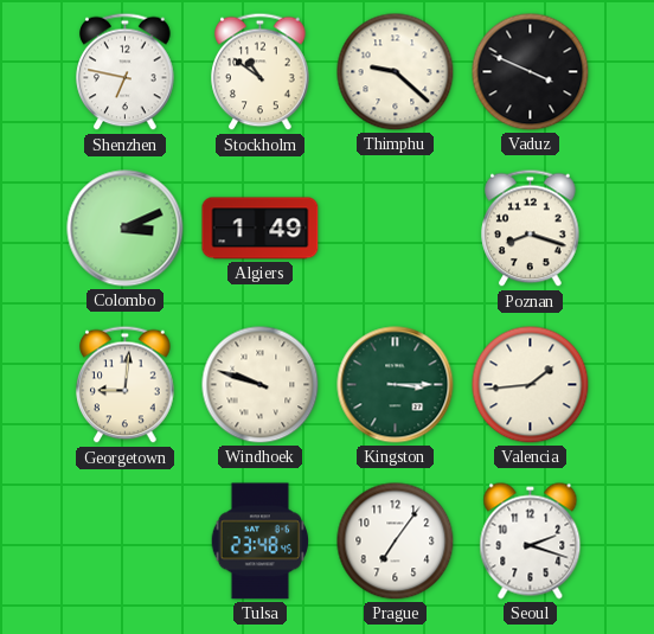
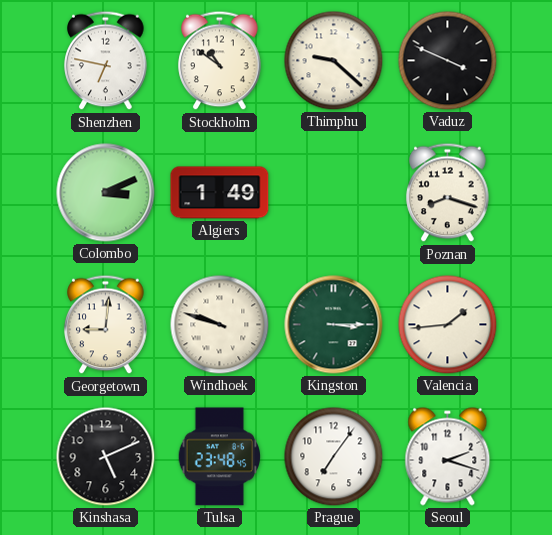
Kinshasa: none -> 5:11
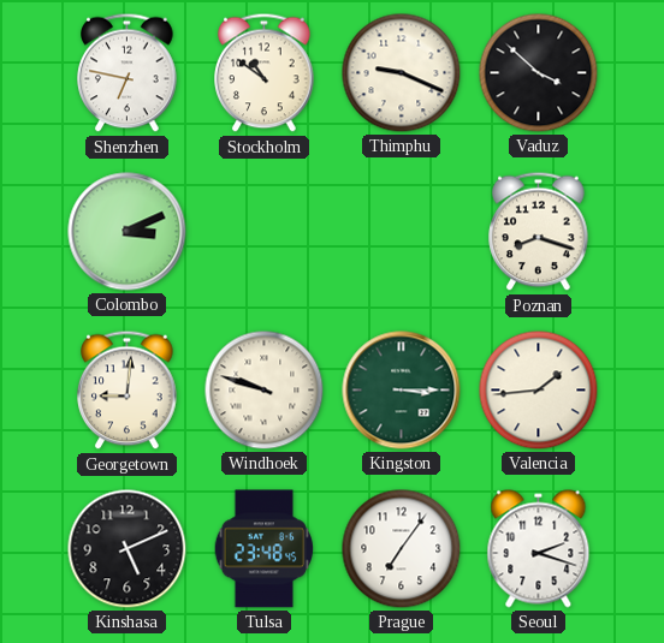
Thimphu: 9:22 -> 9:19
Vaduz: 3:49 -> 3:52
Algiers: 1:49 -> none
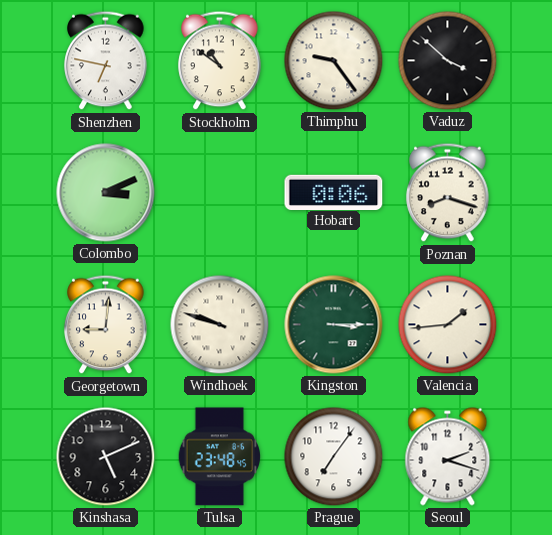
Thimphu: 9:19 -> 9:24
Hobart: none -> 0:06
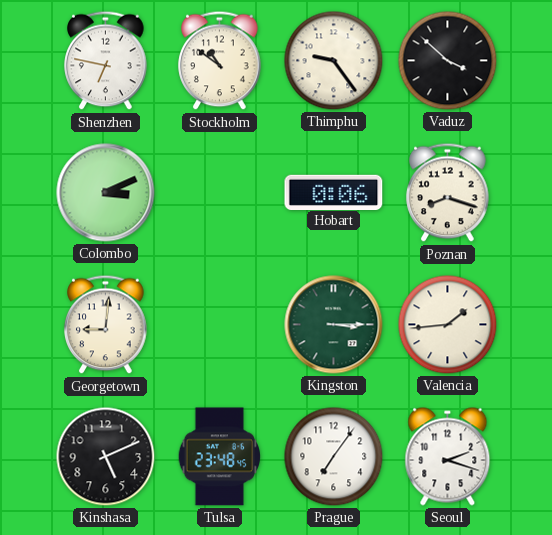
Windhoek: 9:48 -> none
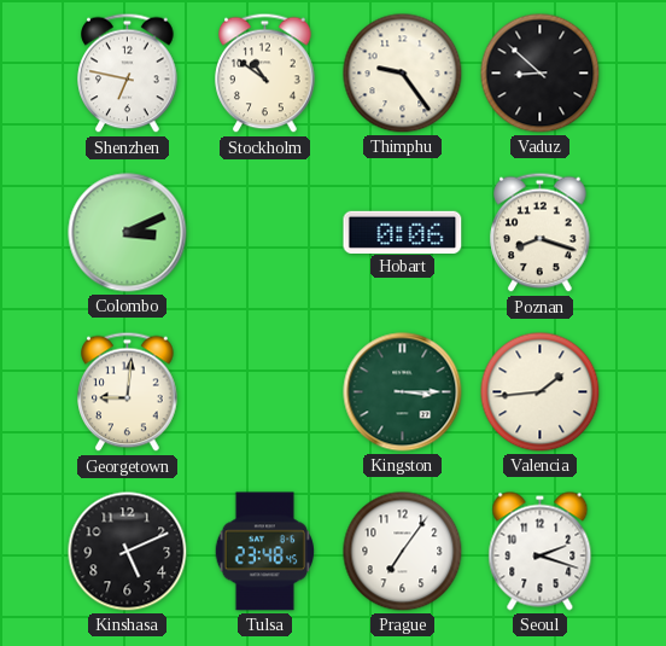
Vaduz: 3:52 -> 8:52
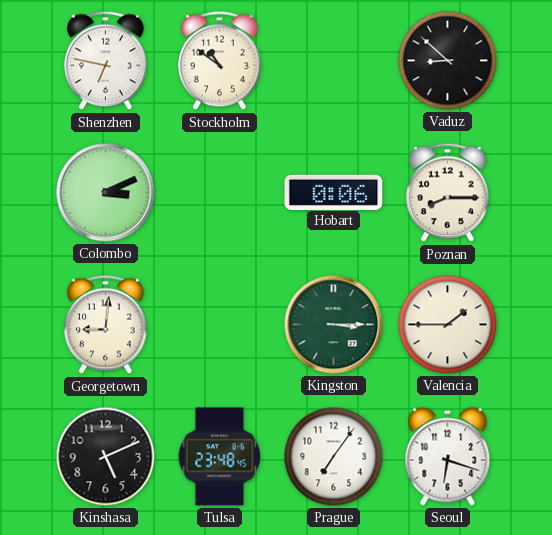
Thimphu: 9:24 -> none
Poznan: 8:18 -> 8:15
Valencia: 1:44 -> 1:45
Seoul: 2:18 -> 6:18
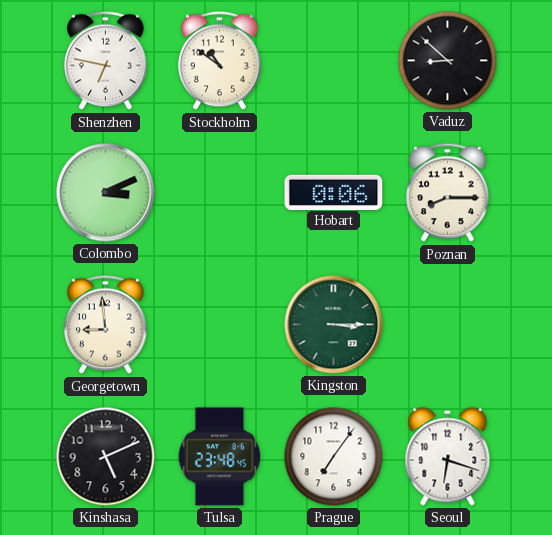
Georgetown: 9:01 -> 8:59
Valencia: 1:45 -> none
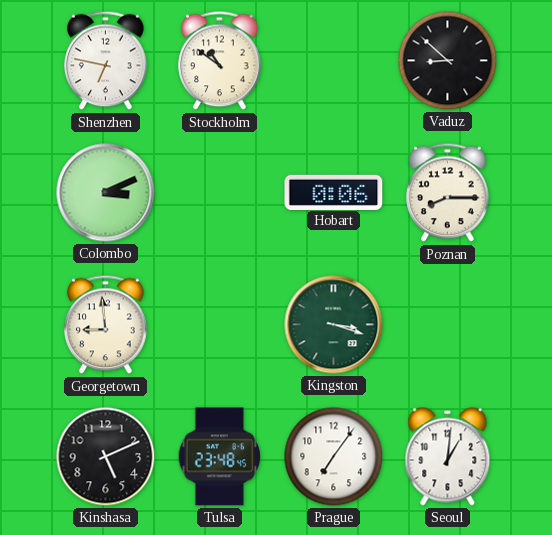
Kingston: 3:15 -> 3:18
Seoul: 6:18 -> 1:01
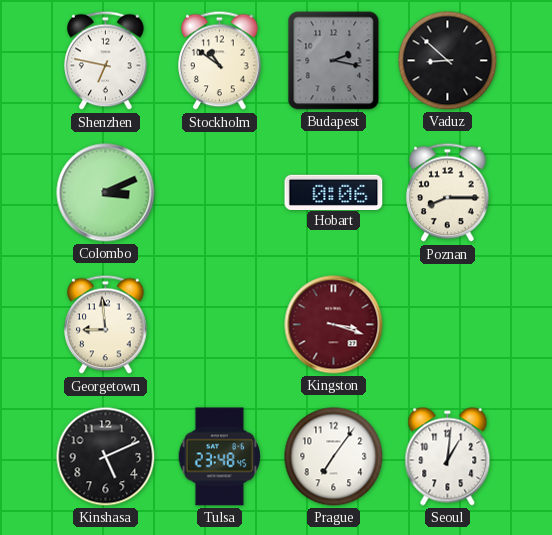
Budapest: none -> 2:17
Kingston dial: green -> burgundy
